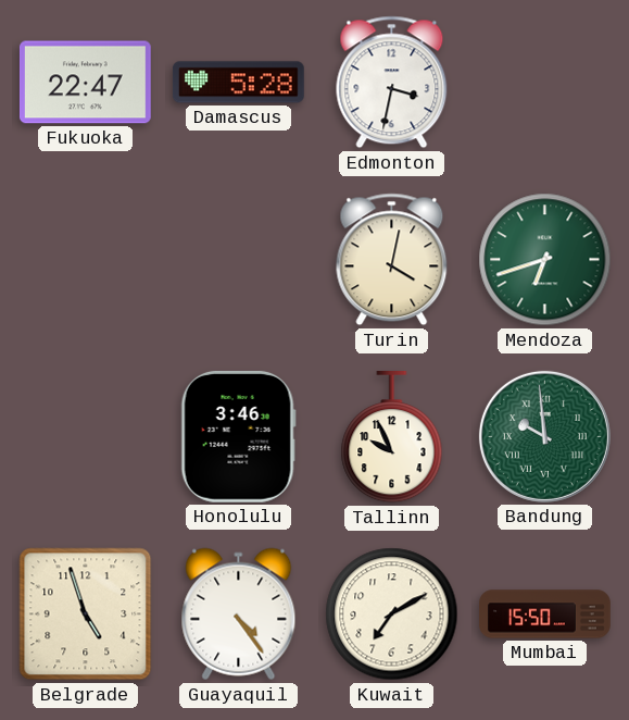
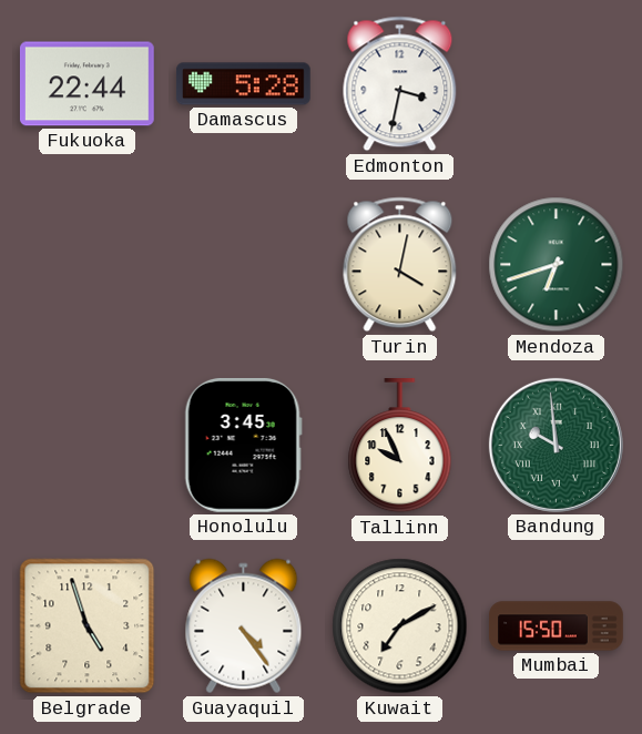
Fukuoka: 22:47 -> 22:44
Honolulu: 3:46 -> 3:45
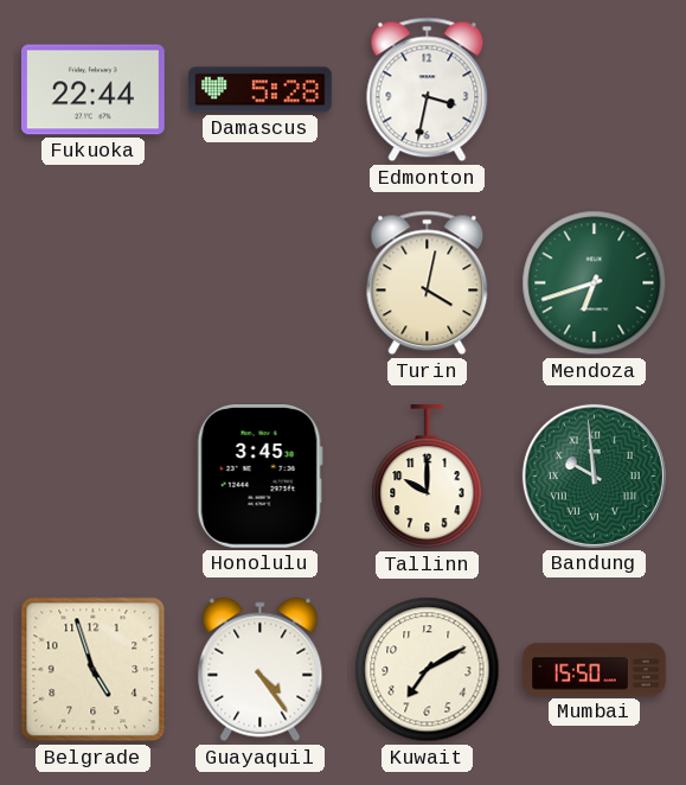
Tallinn: 9:56 -> 10:00
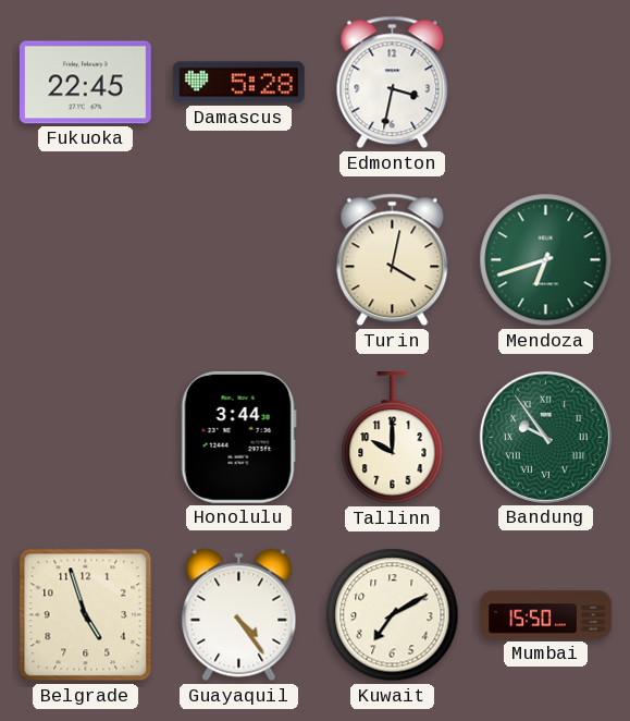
Fukuoka: 22:44 -> 22:45
Honolulu: 3:45 -> 3:44
Bandung: 9:59 -> 9:54
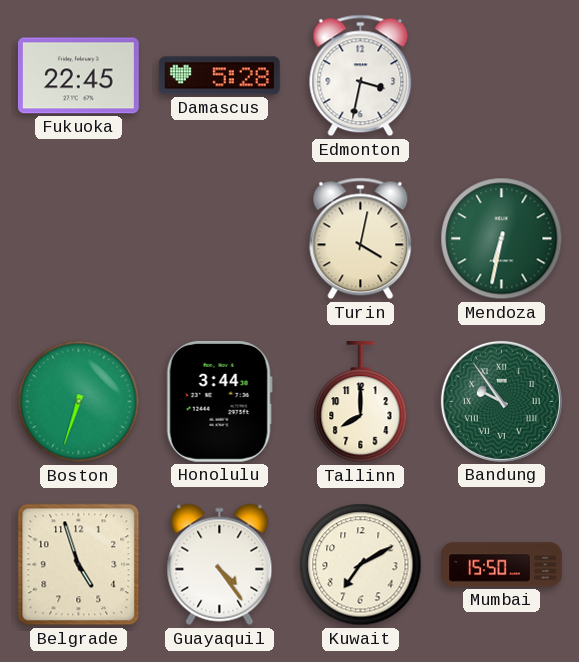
Mendoza: 6:42 -> 6:32
Boston: none -> 6:33
Tallinn: 10:00 -> 8:00
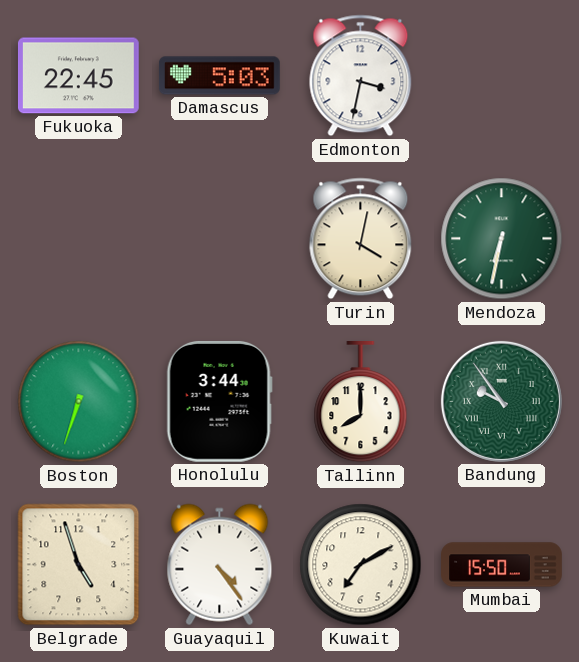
Damascus: 5:28 -> 5:03
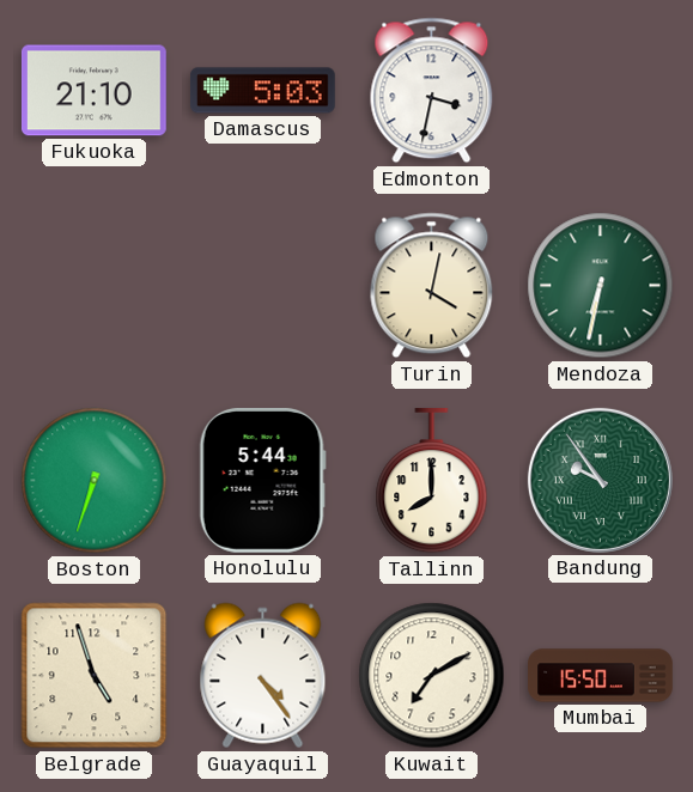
Fukuoka: 22:45 -> 21:10
Honolulu: 3:44 -> 5:44
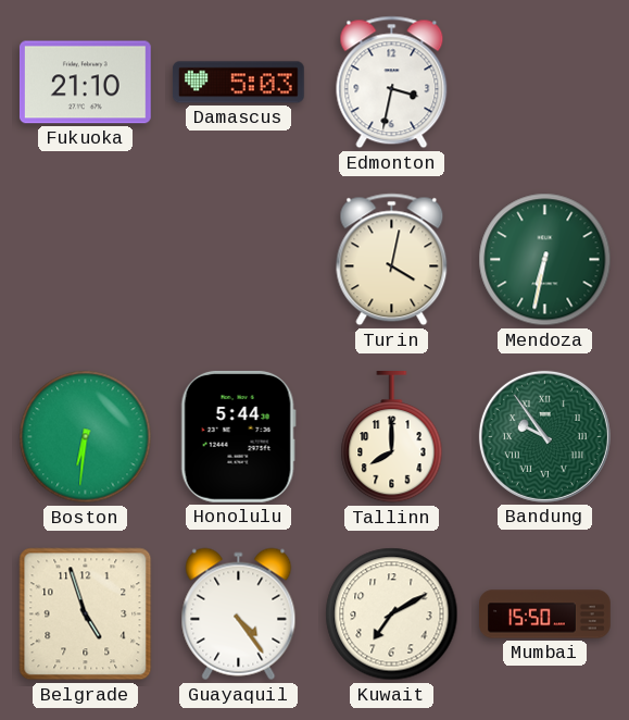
Boston: 6:33 -> 6:31
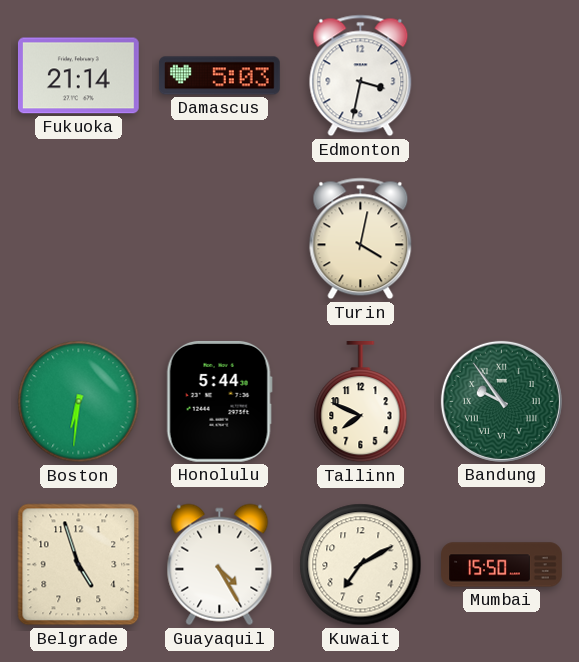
Fukuoka: 21:10 -> 21:14
Mendoza: 6:32 -> none
Tallinn: 8:00 -> 7:49
Guayaquil: 4:24 -> 4:25
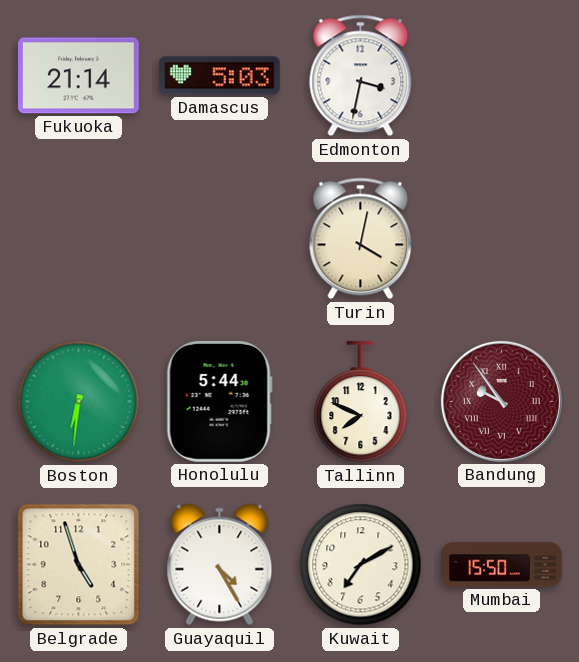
Bandung dial: green -> burgundy
